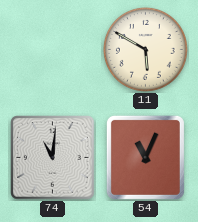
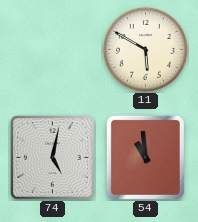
74: 11:01 -> 5:02
54: 11:04 -> 10:59
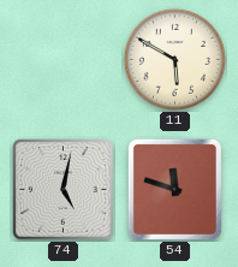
54: 10:59 -> 11:48
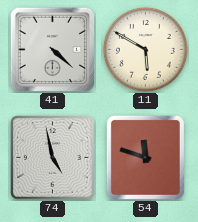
41: none -> 4:22
74: 5:02 -> 4:58
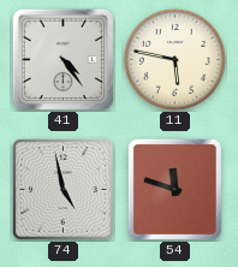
41: 4:22 -> 4:24
11: 5:50 -> 5:47
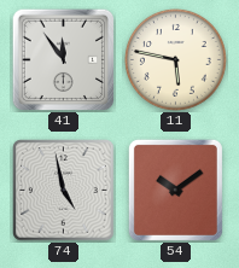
41: 4:24 -> 11:54
54: 11:48 -> 10:09
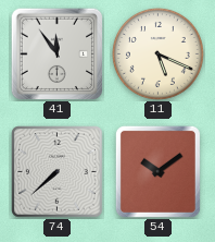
11: 5:47 -> 5:19
74: 4:58 -> 7:38
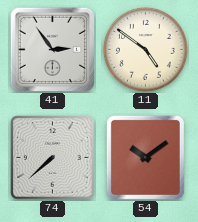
41: 11:54 -> 2:54
11: 5:19 -> 4:51
